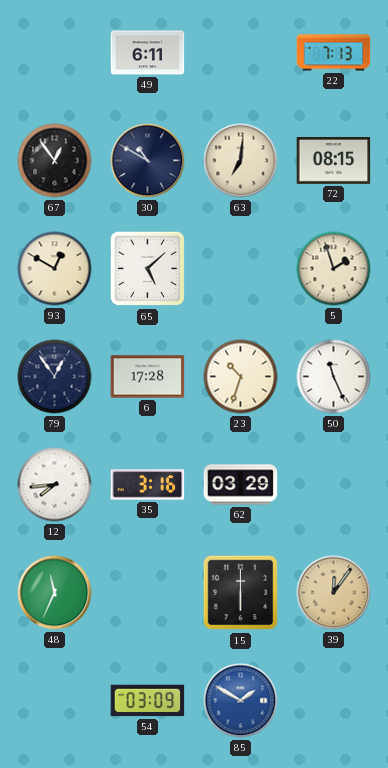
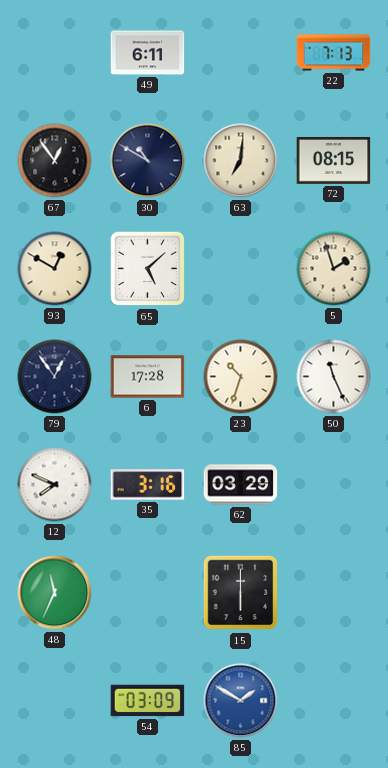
12: 7:44 -> 7:49
39: 12:06 -> none
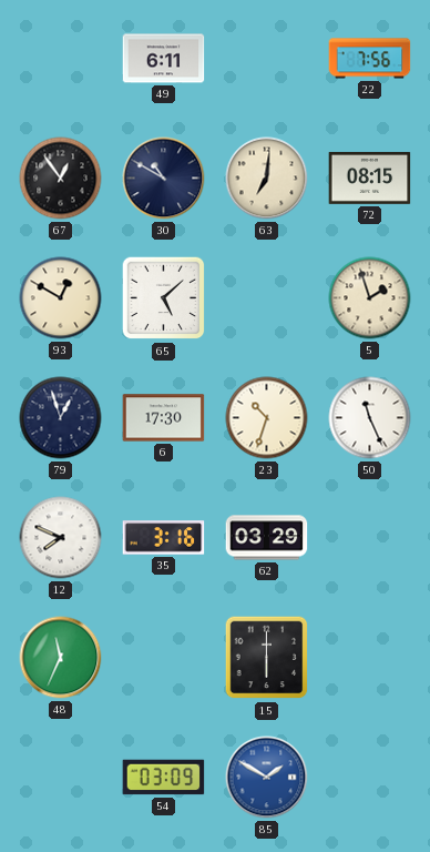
22: 7:13 -> 7:56
79: 12:54 -> 12:57
6: 17:28 -> 17:30
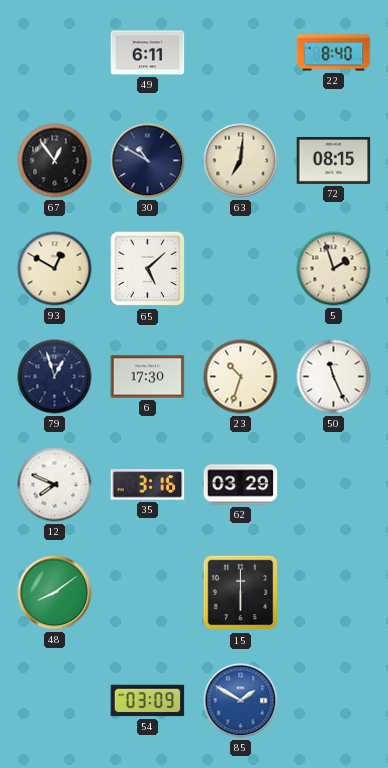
22: 7:56 -> 8:40
48: 11:34 -> 8:09
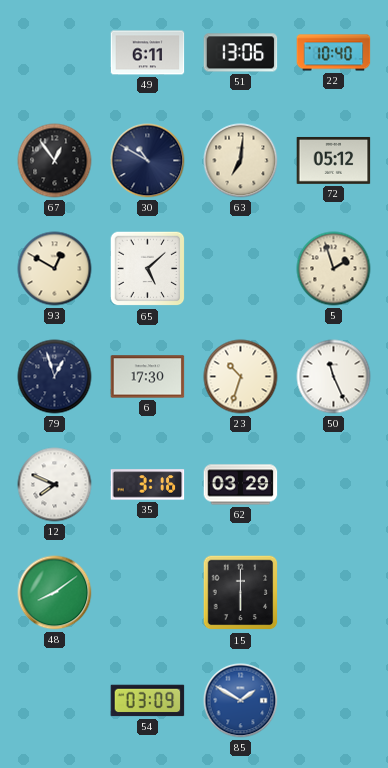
51: none -> 13:06
22: 8:40 -> 10:40
72: 08:15 -> 05:12
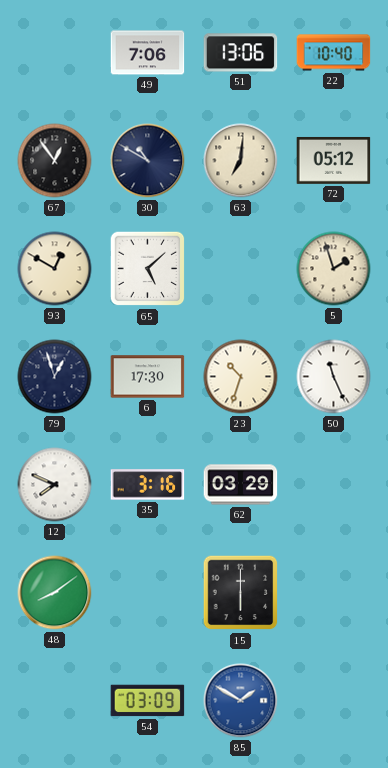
49: 6:11 -> 7:06
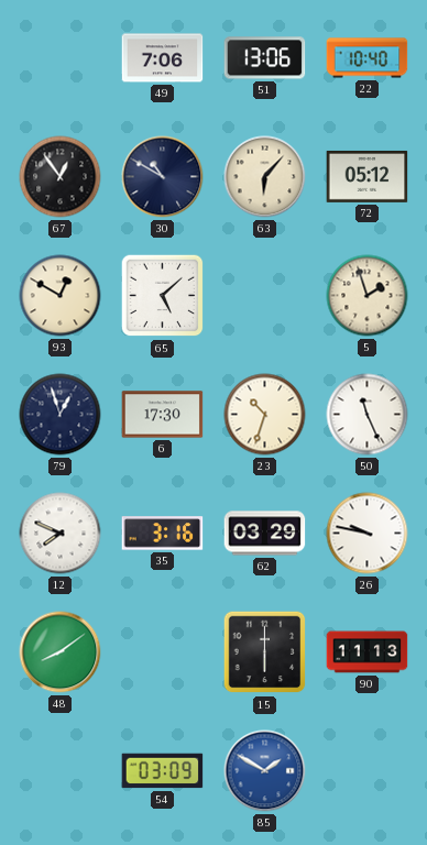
63: 7:01 -> 6:07
26: none -> 9:47
90: none -> 11:13
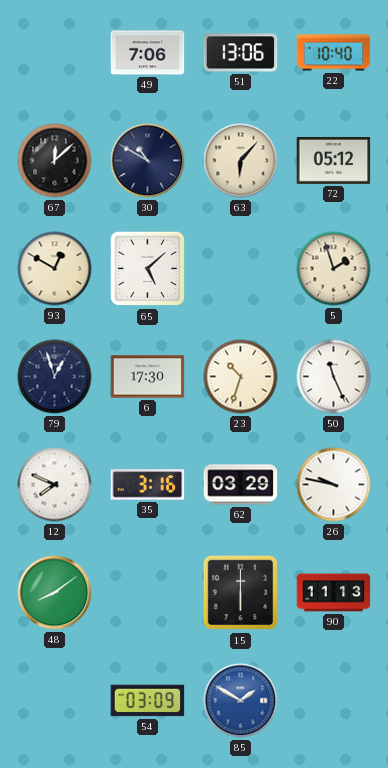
67: 12:54 -> 12:08
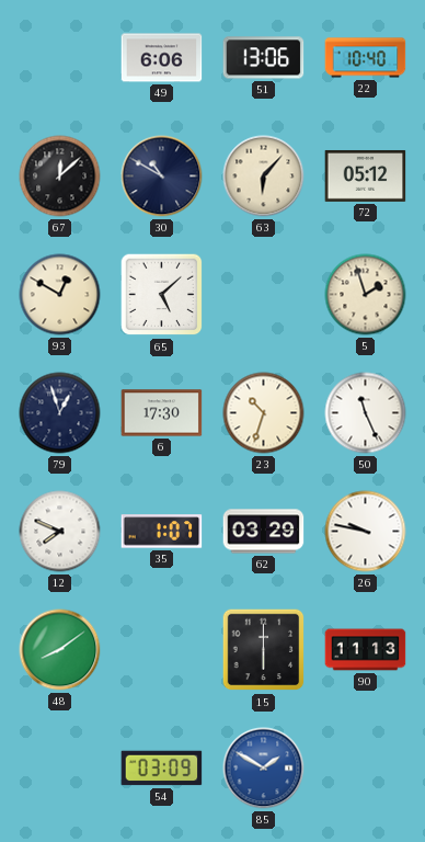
49: 7:06 -> 6:06
35: 3:16 -> 1:07
